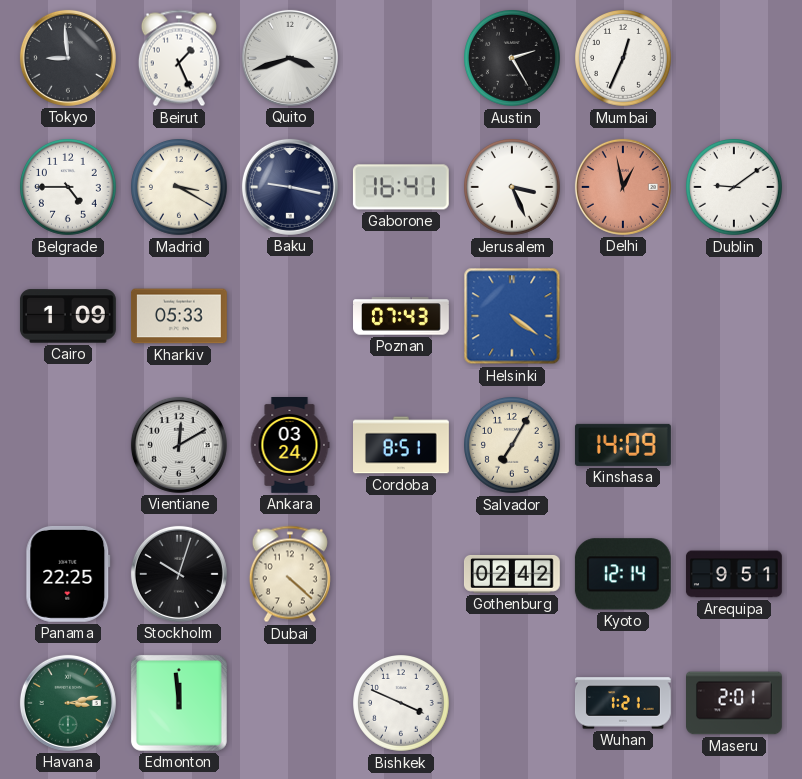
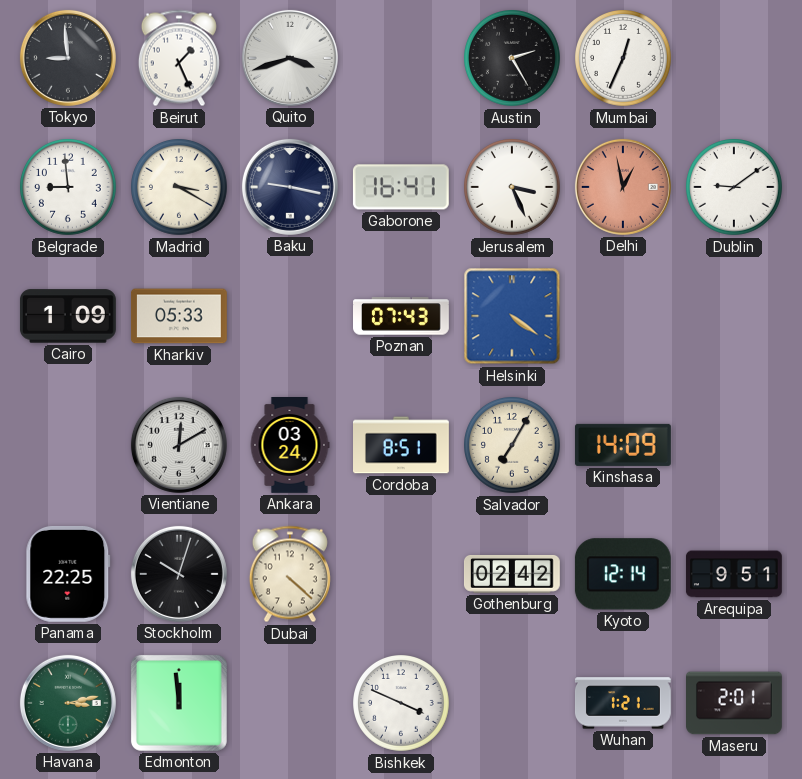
Belgrade: 4:45 -> 8:59
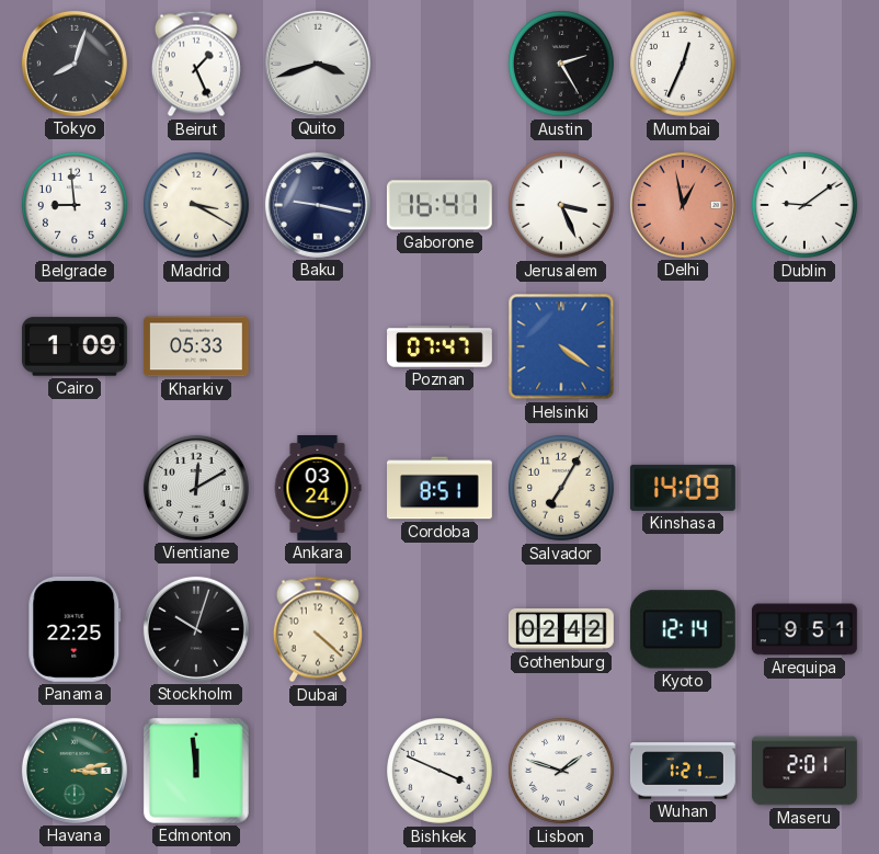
Tokyo: 8:59 -> 8:03
Poznan: 07:43 -> 07:47
Lisbon: none -> 1:48
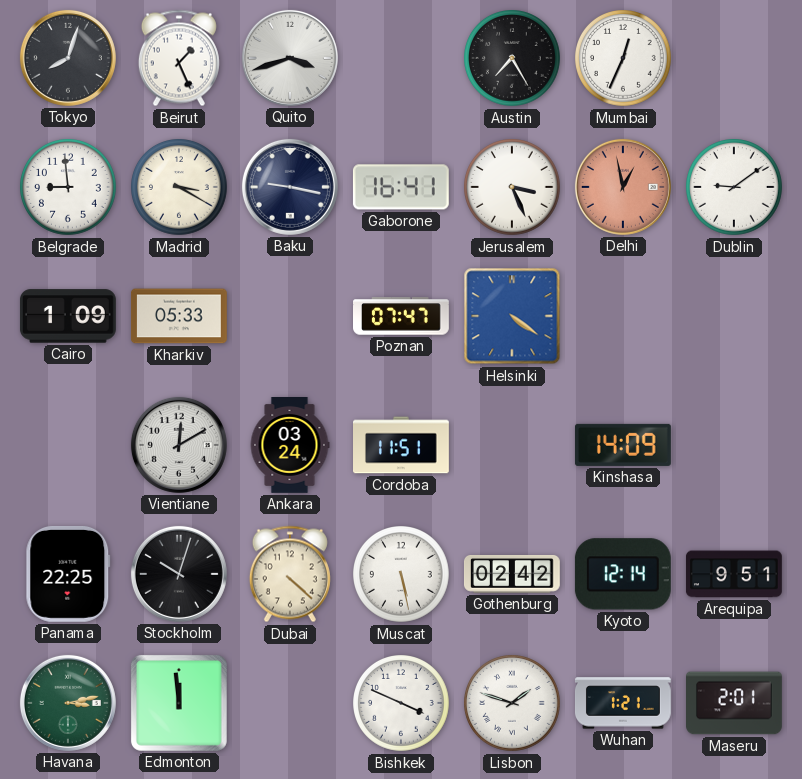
Austin: 2:25 -> 7:25
Cordoba: 8:51 -> 11:51
Salvador: 7:05 -> none
Muscat: none -> 5:28
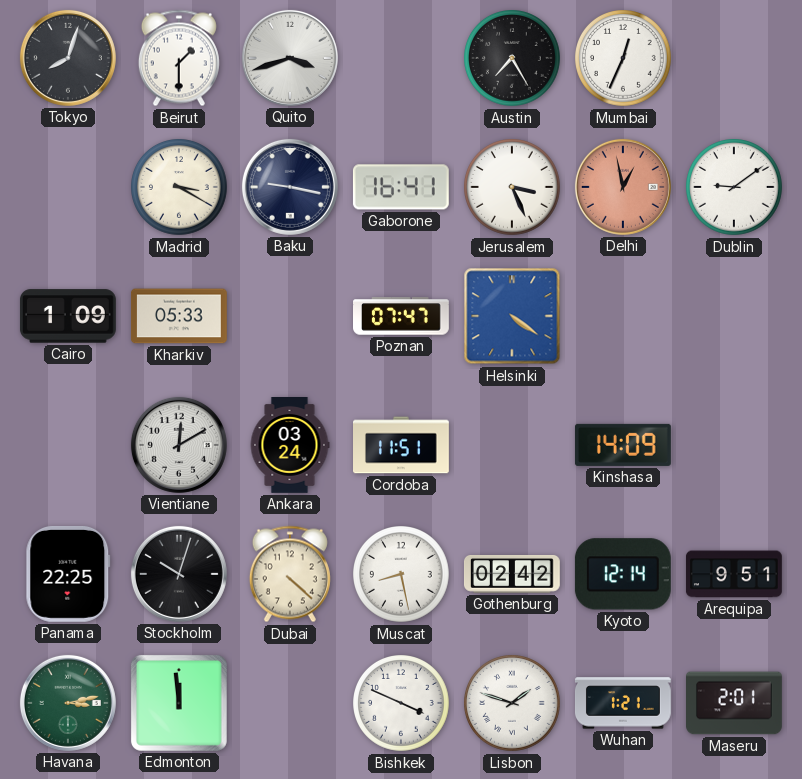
Beirut: 1:26 -> 1:30
Belgrade: 8:59 -> none
Muscat: 5:28 -> 8:28
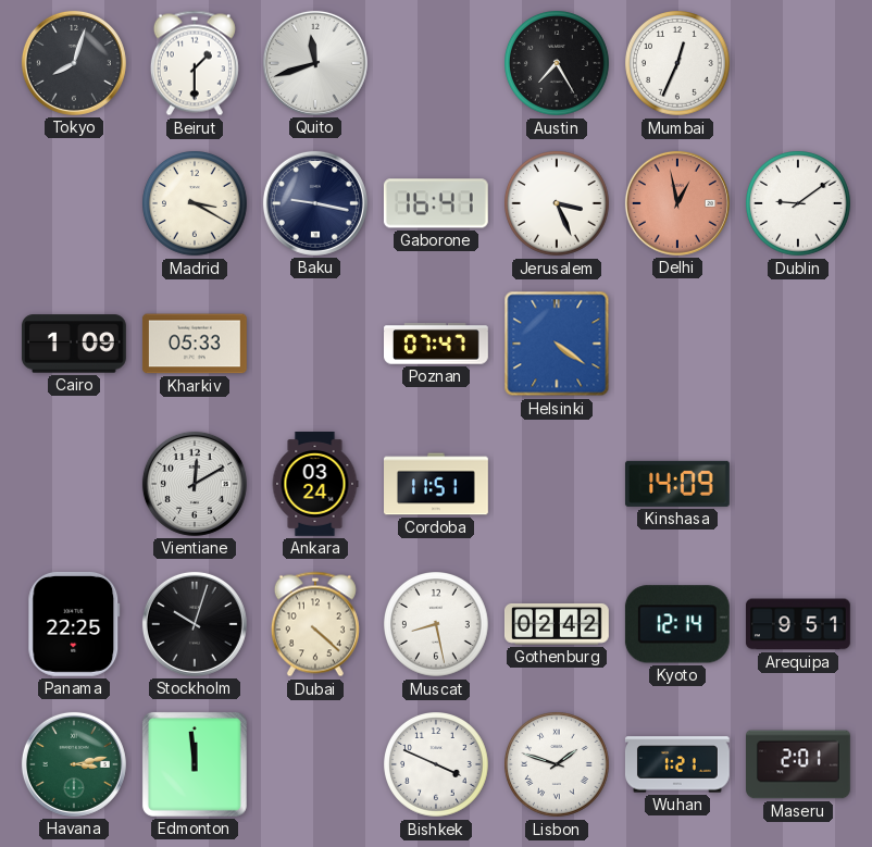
Quito: 3:42 -> 11:42
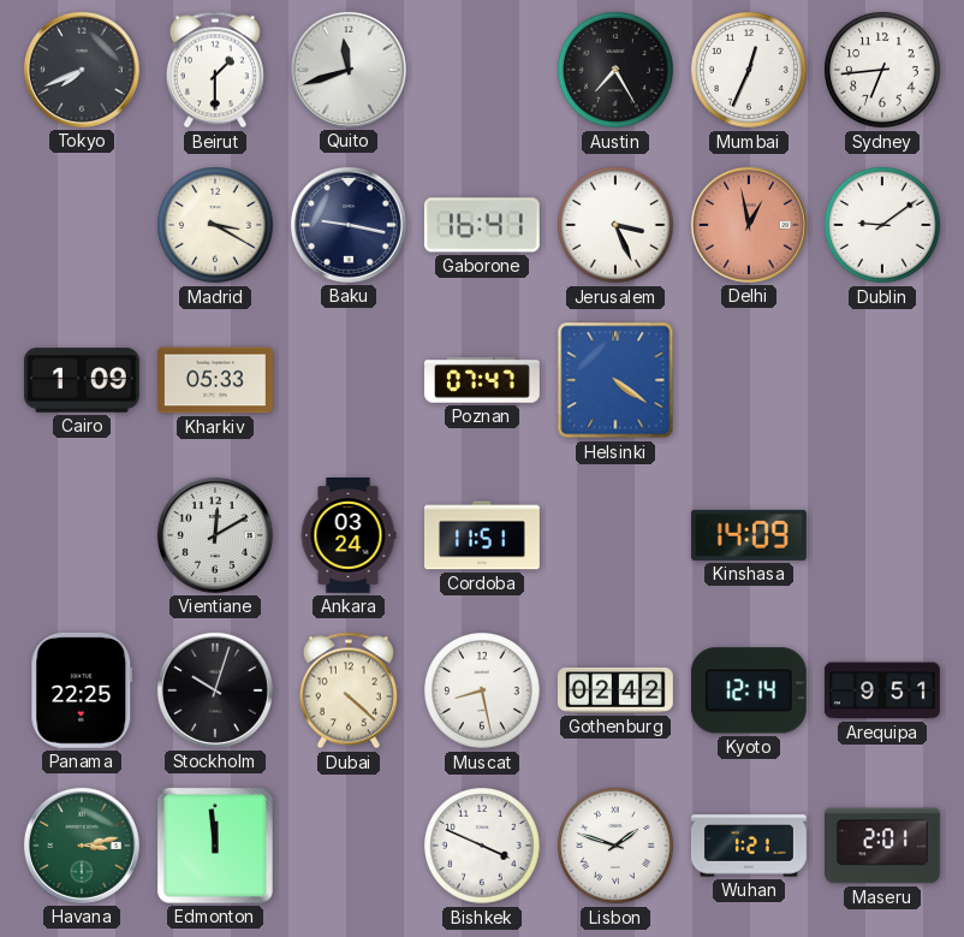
Tokyo: 8:03 -> 7:41
Sydney: none -> 6:44
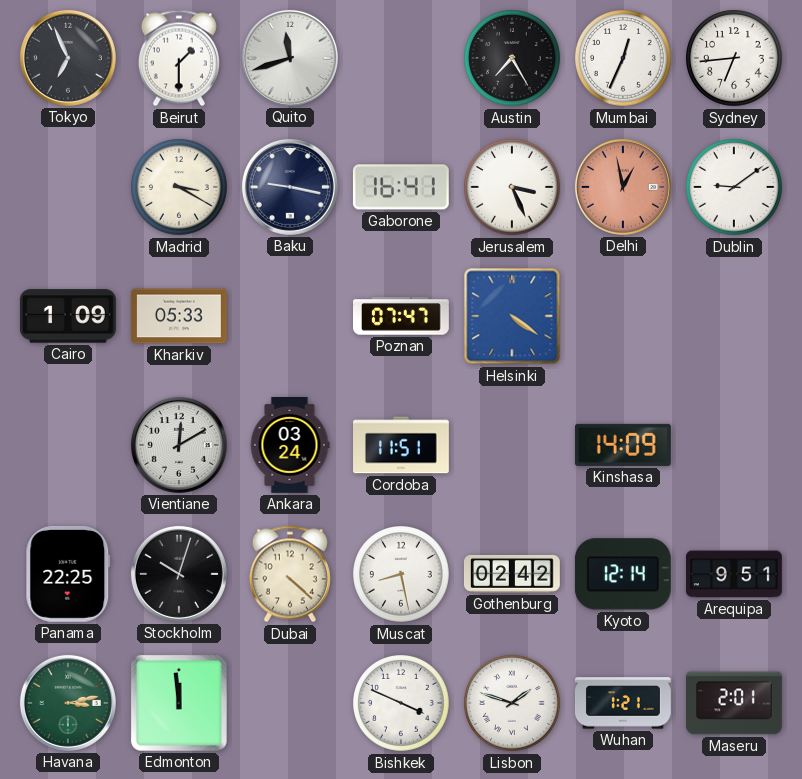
Tokyo: 7:41 -> 6:56
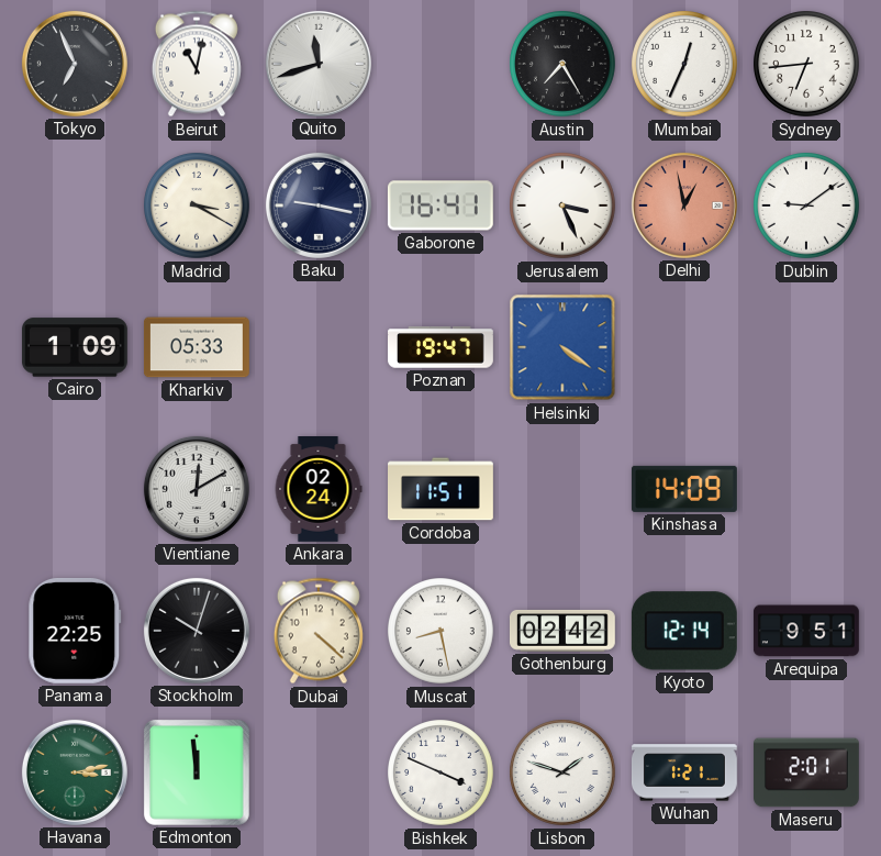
Beirut: 1:30 -> 11:02
Poznan: 07:47 -> 19:47
Ankara: 03:24 -> 02:24
